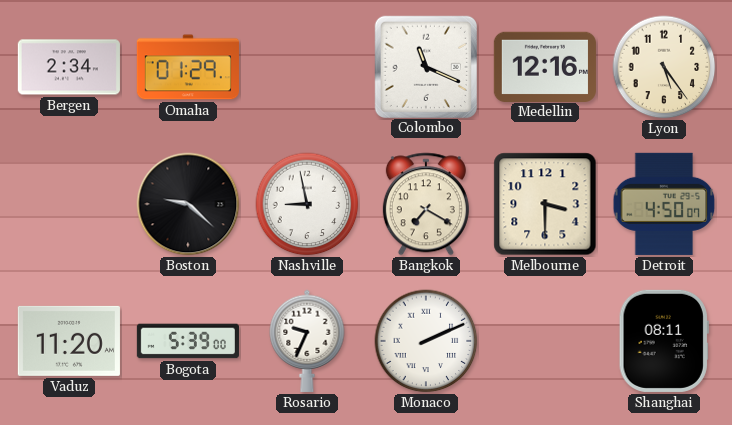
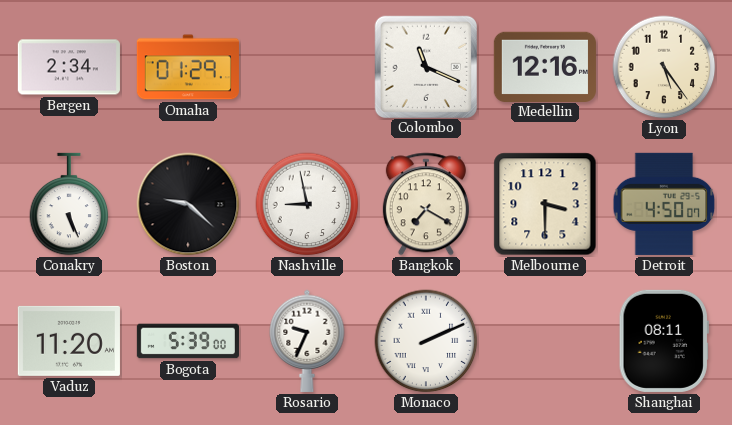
Conakry: none -> 5:26
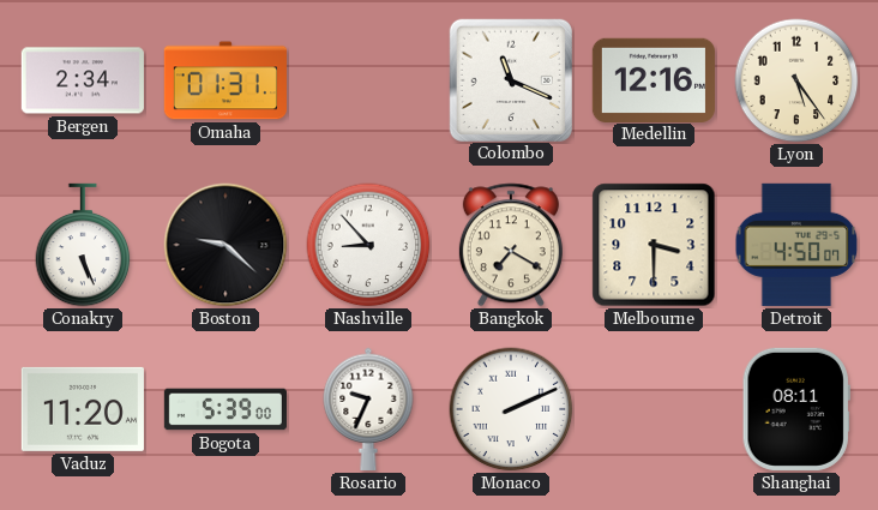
Omaha: 01:29 -> 01:31
Nashville: 8:58 -> 8:53
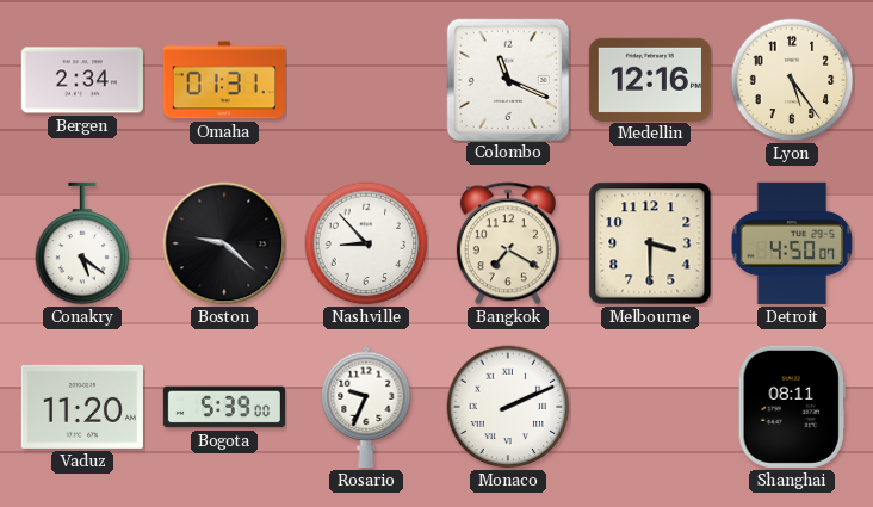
Conakry: 5:26 -> 5:21
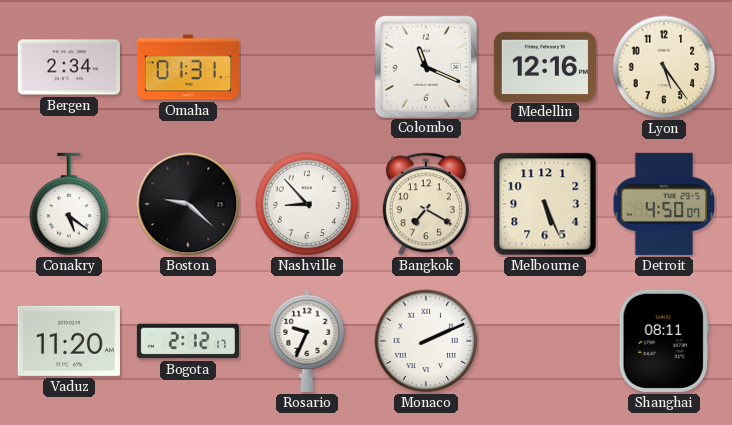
Melbourne: 3:30 -> 5:26
Bogota: 5:39 -> 2:12
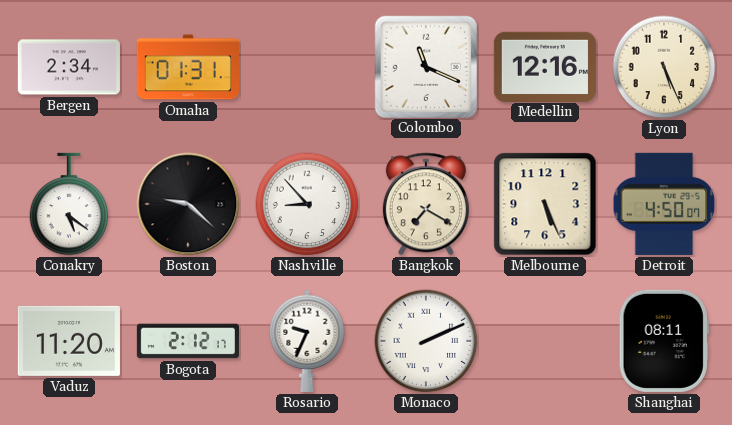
Lyon: 5:24 -> 5:26
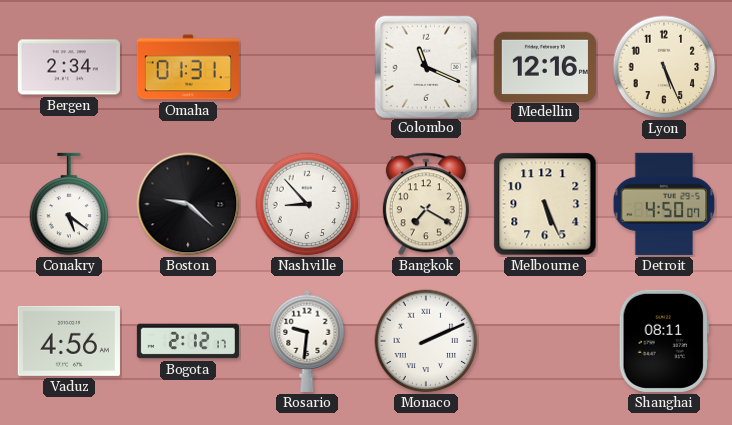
Vaduz: 11:20 -> 4:56
Rosario: 9:34 -> 9:31
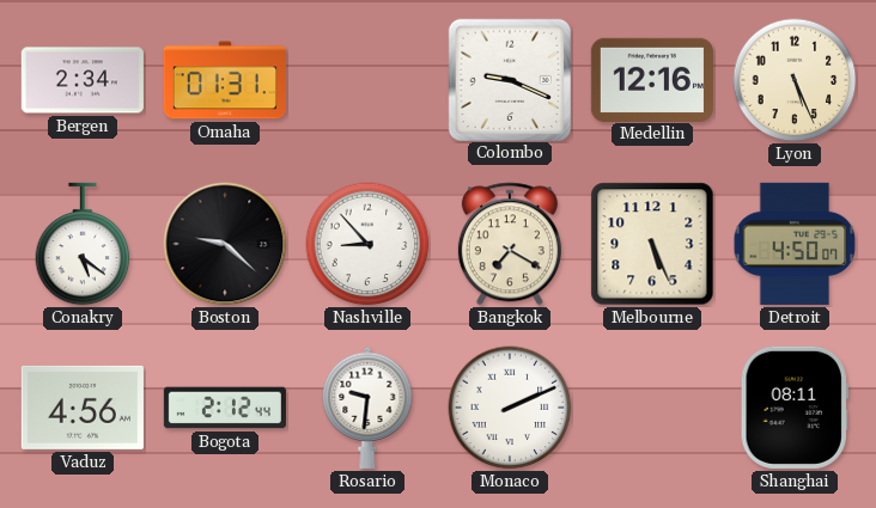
Colombo: 11:19 -> 9:19
Bogota: 2:12:17 -> 2:12:44
